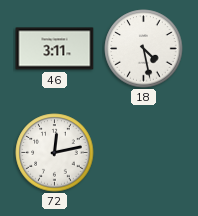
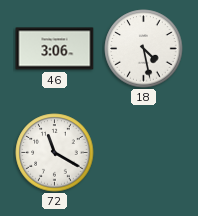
46: 3:11 -> 3:06
72: 12:13 -> 11:20
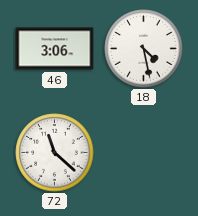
72: 11:20 -> 11:22
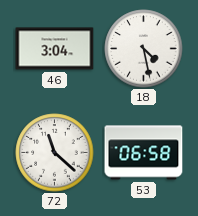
46: 3:06 -> 3:04
53: none -> 06:58
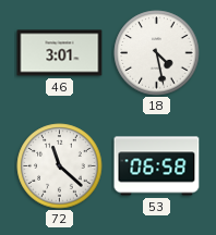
46: 3:04 -> 3:01
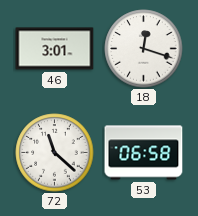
18: 4:28 -> 12:18
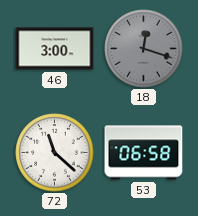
46: 3:01 -> 3:00
18 dial: white -> grey
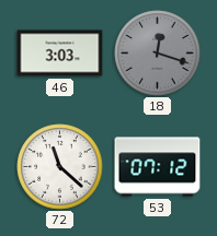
46: 3:00 -> 3:03
53: 06:58 -> 07:12
